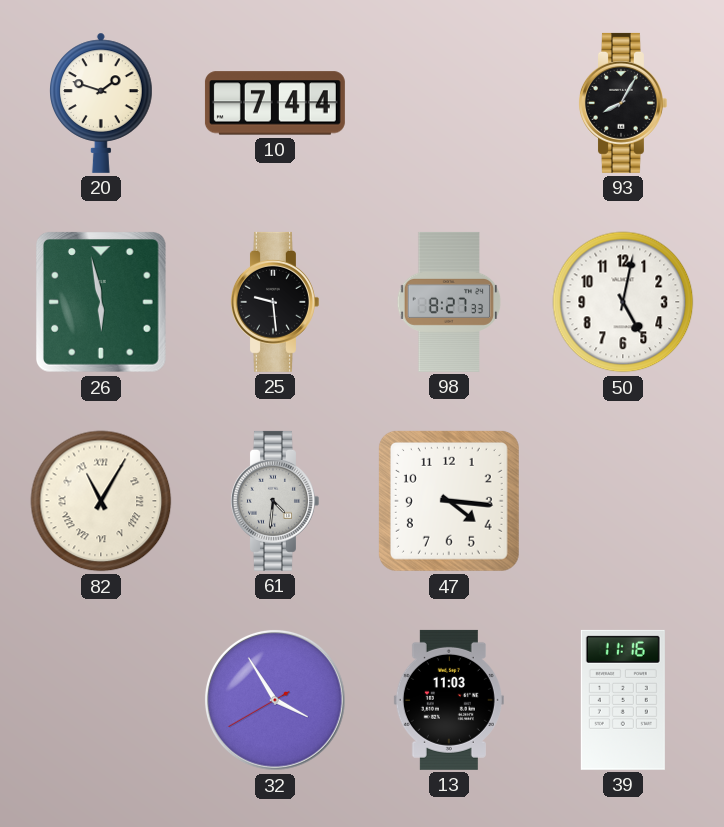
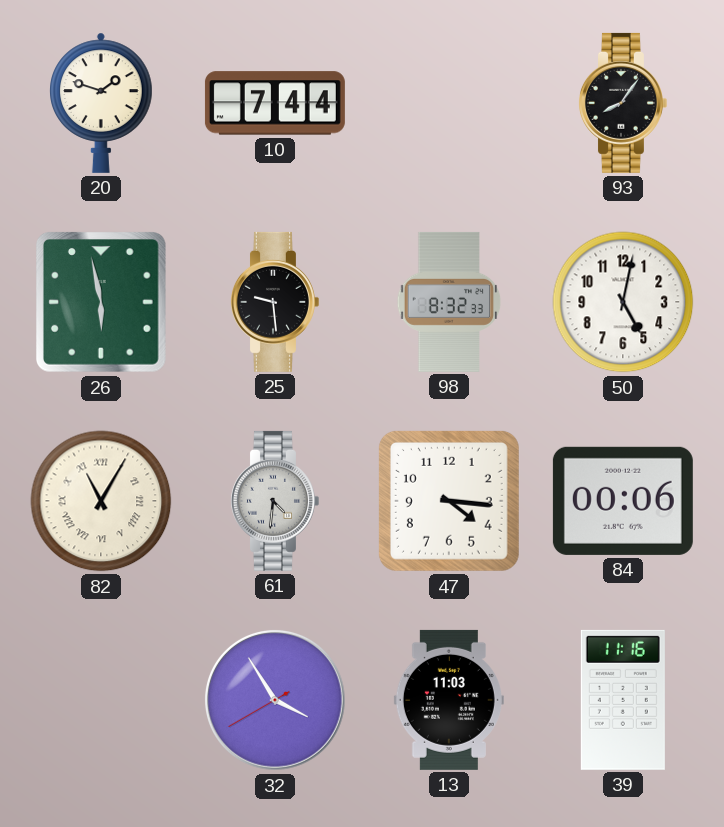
93: 8:05 -> 8:06
98: 8:27 -> 8:32
84: none -> 00:06
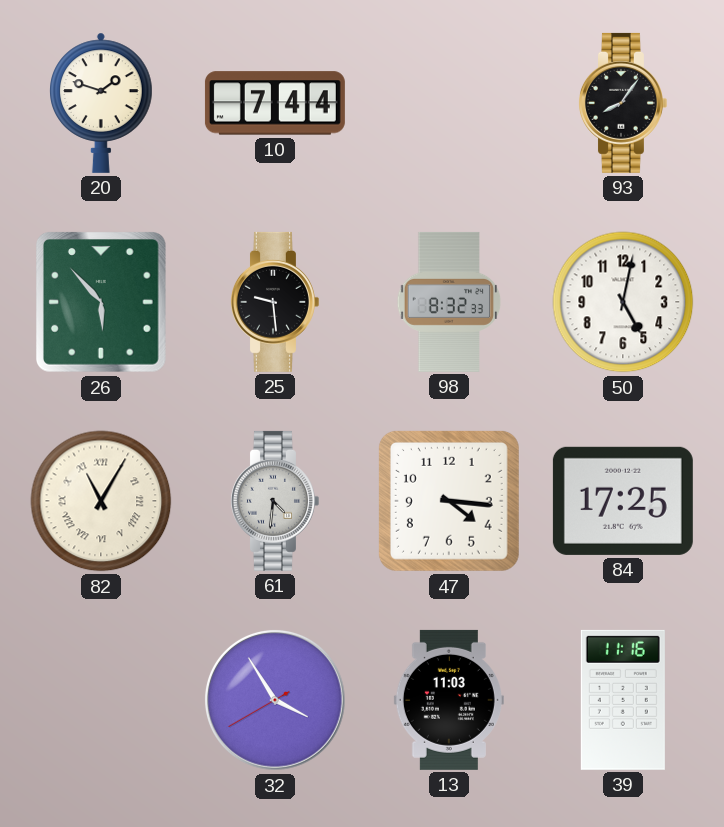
26: 5:58 -> 5:53
84: 00:06 -> 17:25
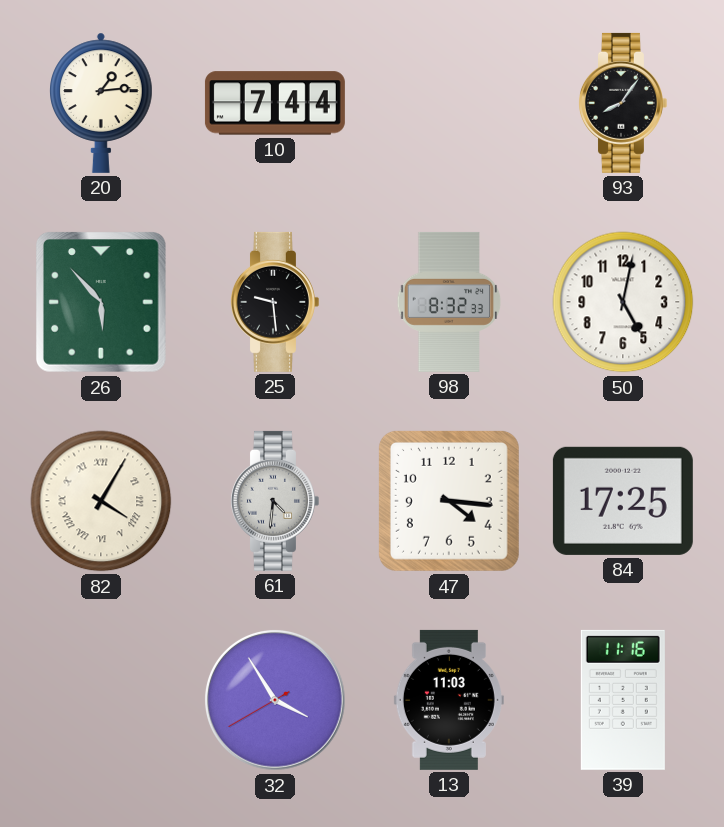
20: 1:48 -> 1:14
82: 11:05 -> 4:05
